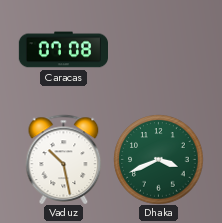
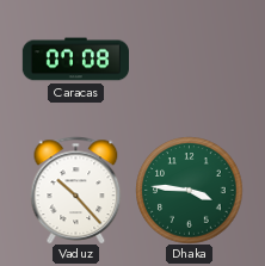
Vaduz: 10:28 -> 10:23
Dhaka: 3:41 -> 3:46
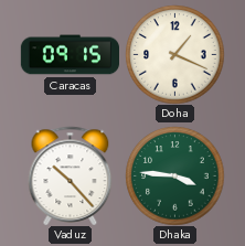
Caracas: 07:08 -> 09:15
Doha: none -> 1:19
